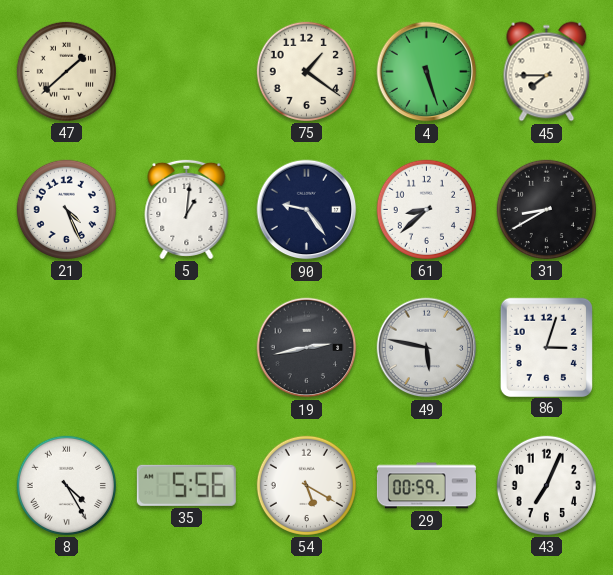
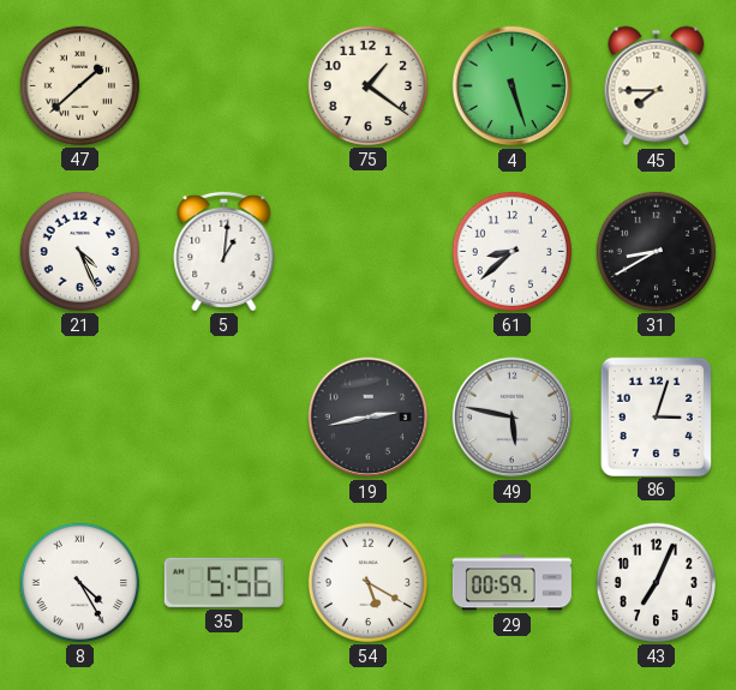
90: 9:24 -> none
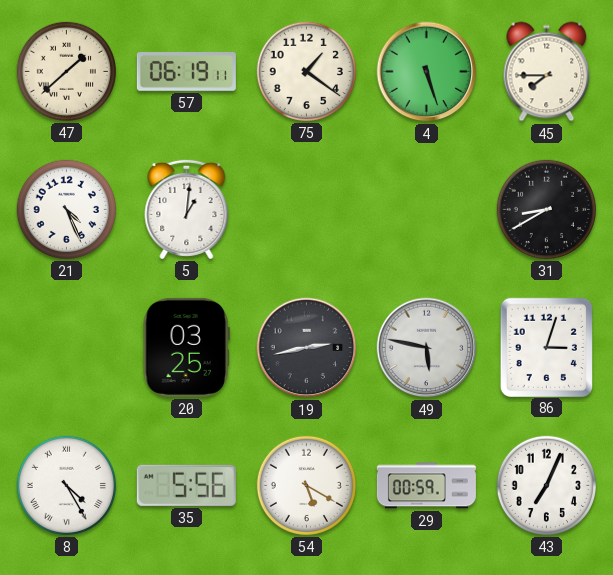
57: none -> 06:19
61: 8:38 -> none
20: none -> 03:25
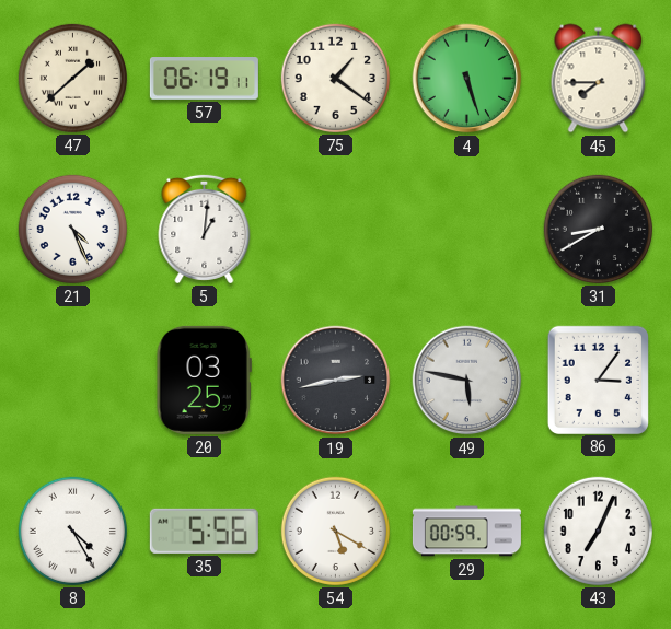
86: 3:03 -> 3:06
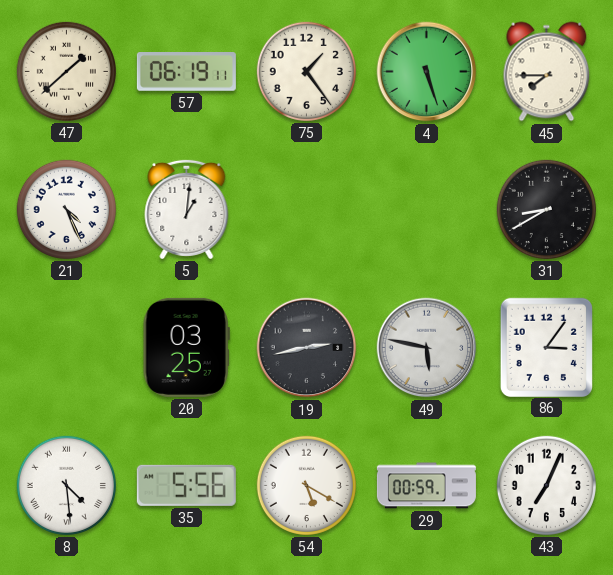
75: 1:21 -> 1:24
8: 4:25 -> 4:29
